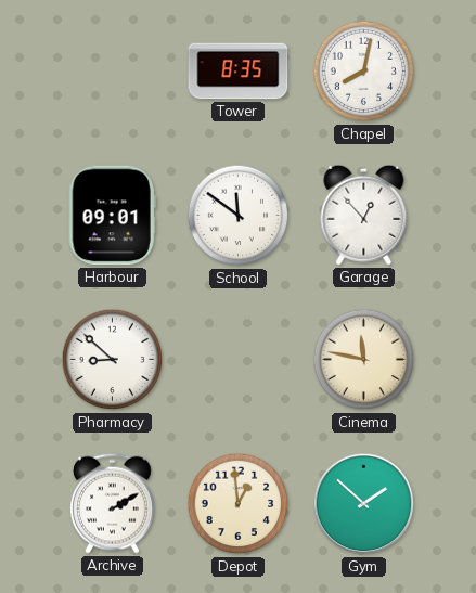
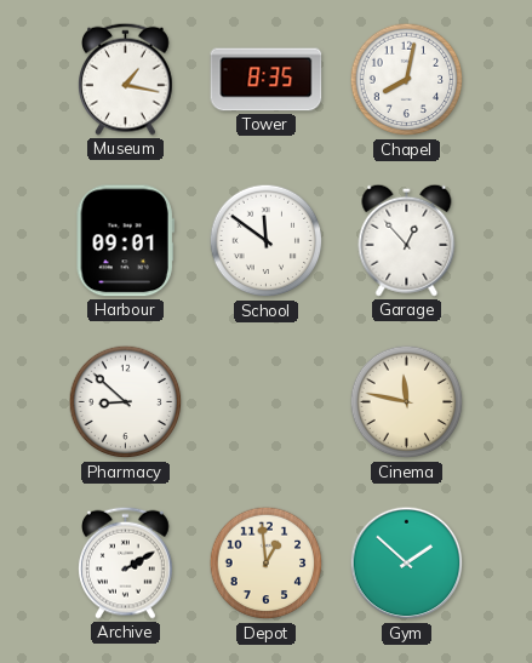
Museum: none -> 1:17
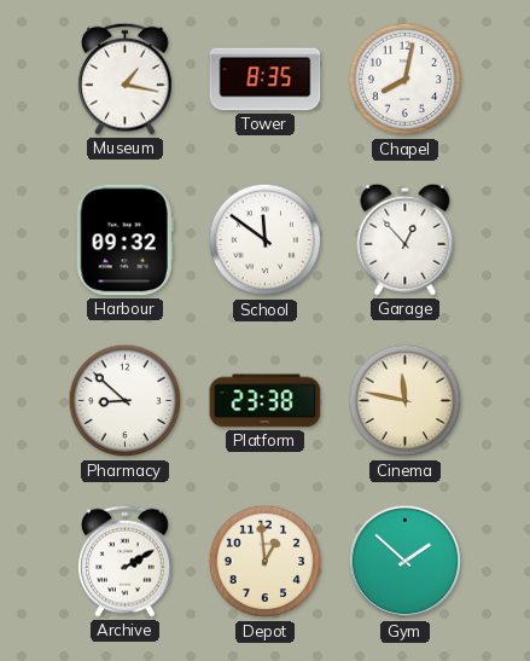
Harbour: 09:01 -> 09:32
Platform: none -> 23:38
